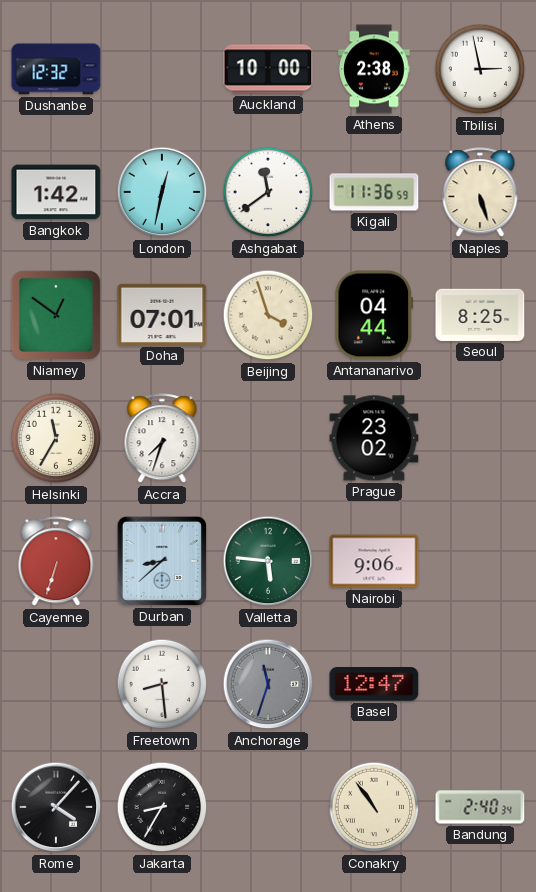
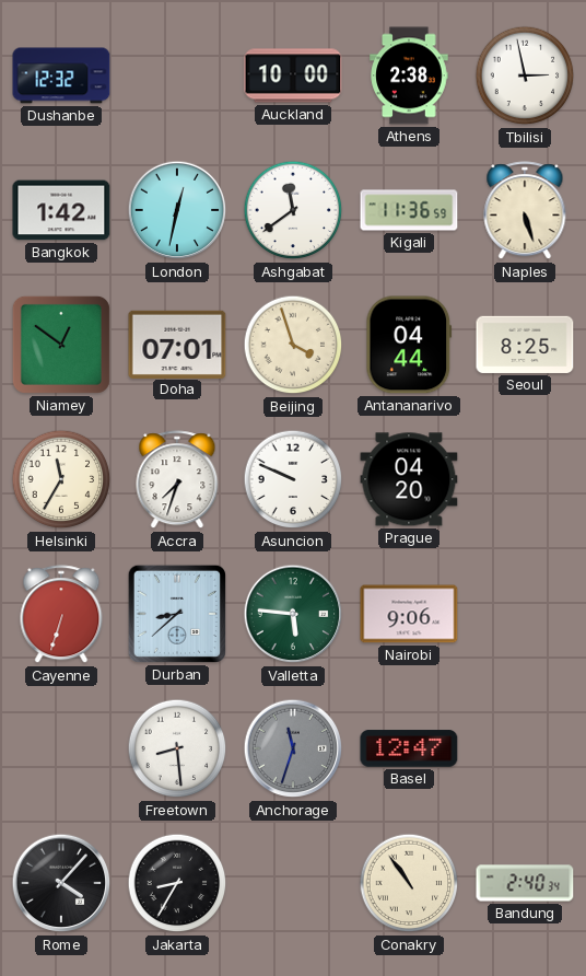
Asuncion: none -> 9:49
Prague: 23:02 -> 04:20
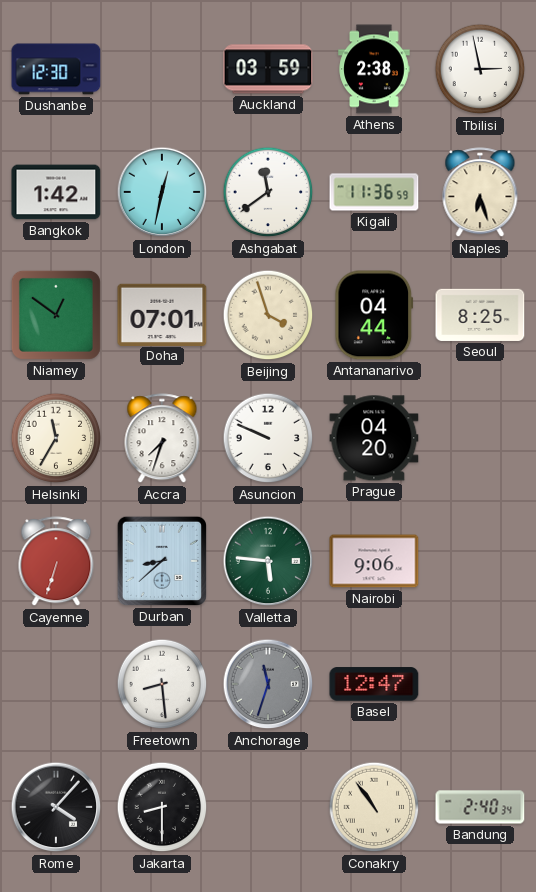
Dushanbe: 12:32 -> 12:30
Auckland: 10:00 -> 03:59
Naples: 5:27 -> 6:27
Jakarta: 8:35 -> 8:30
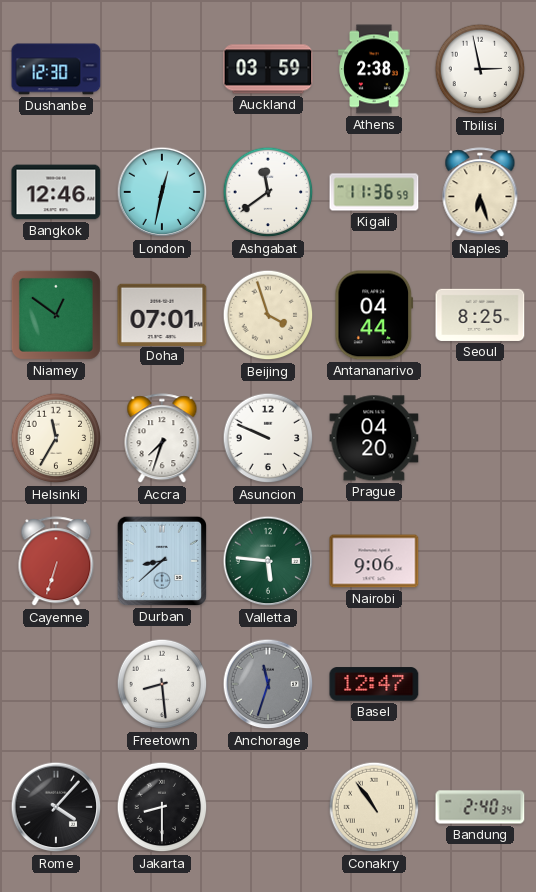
Bangkok: 1:42 -> 12:46
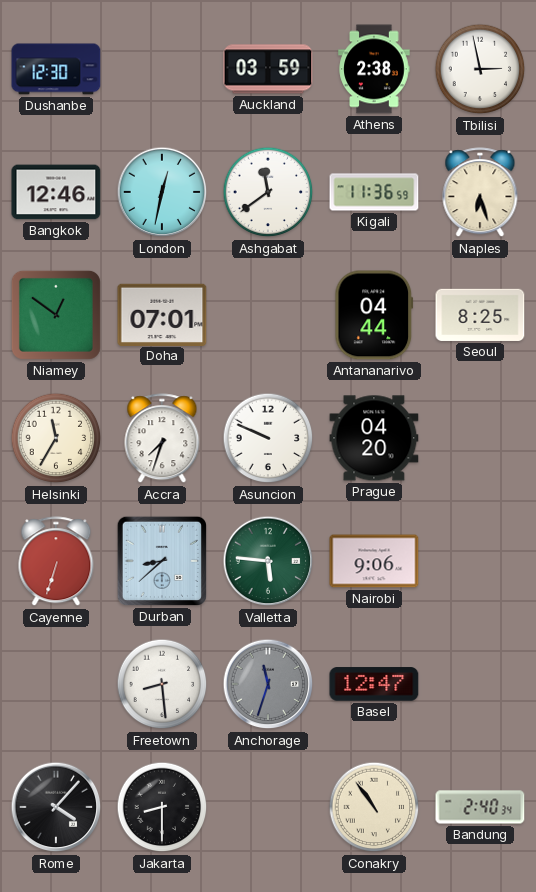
Beijing: 3:57 -> none
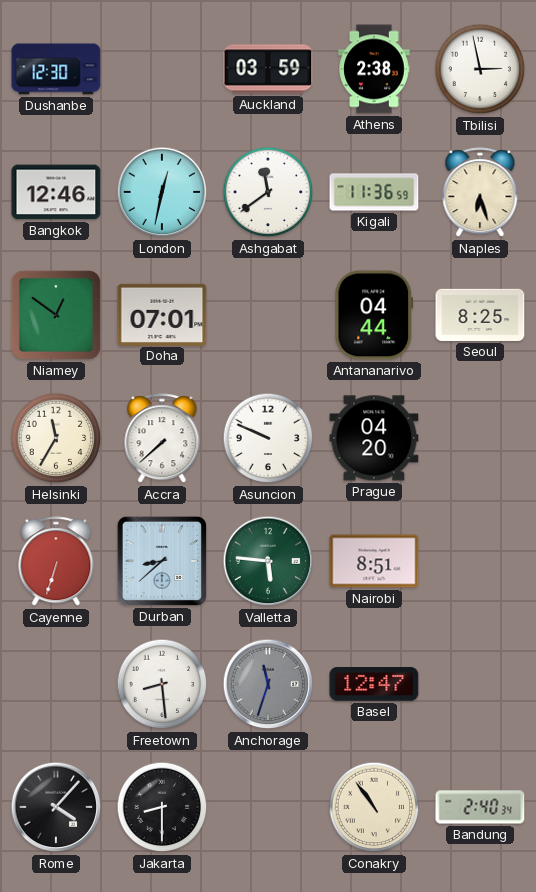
Accra: 7:33 -> 7:38
Nairobi: 9:06 -> 8:51
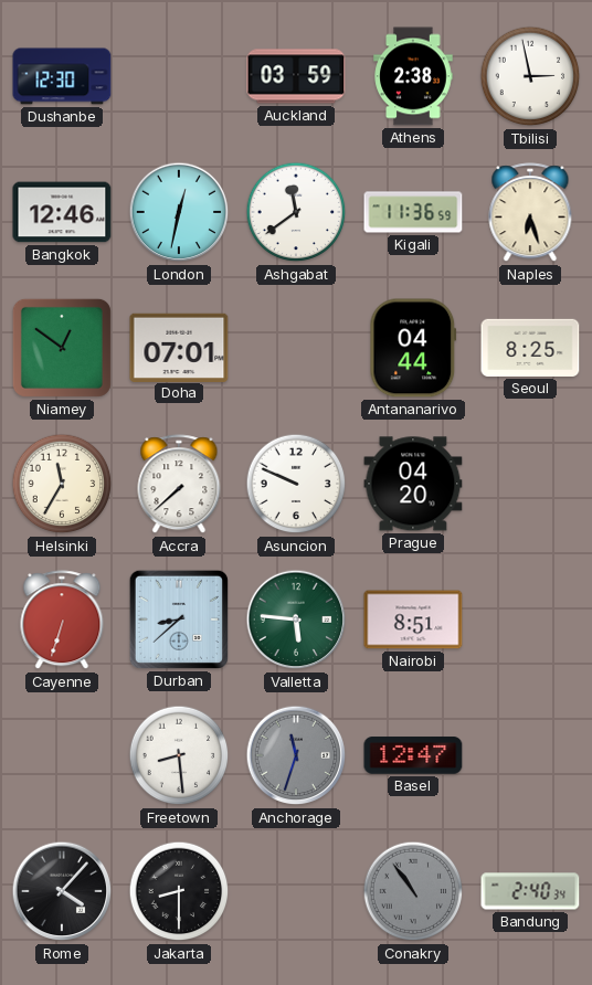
Conakry dial: cream -> grey
